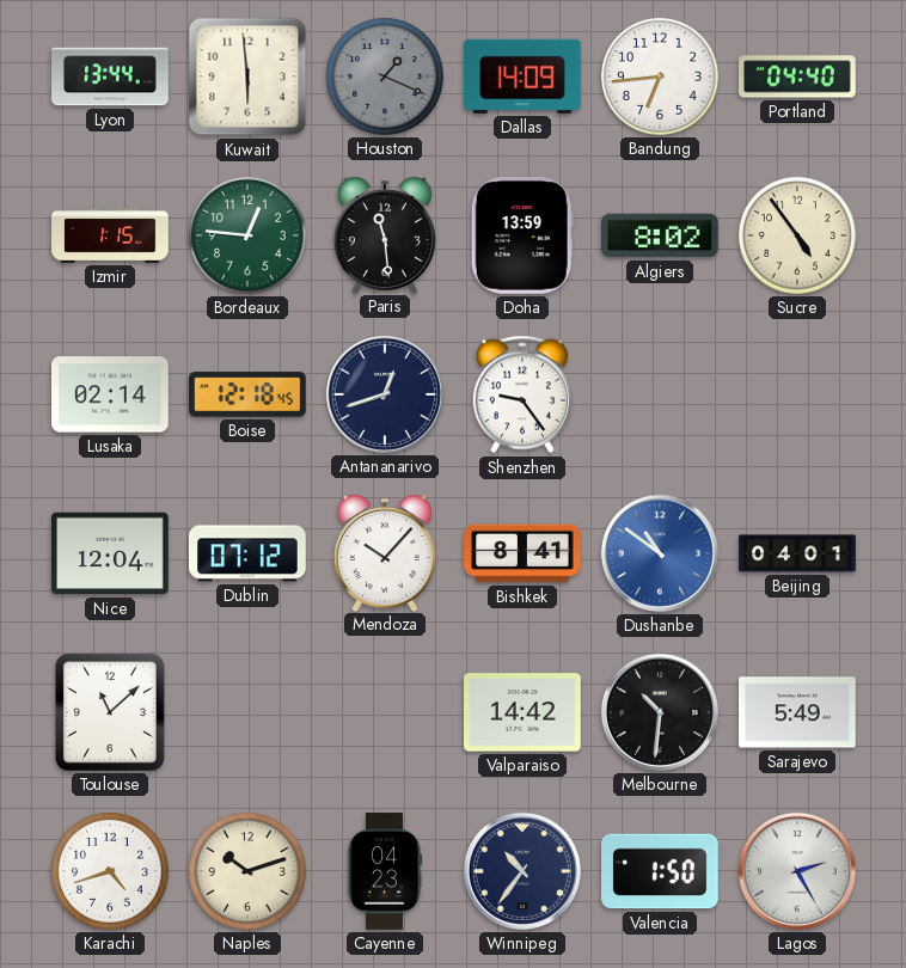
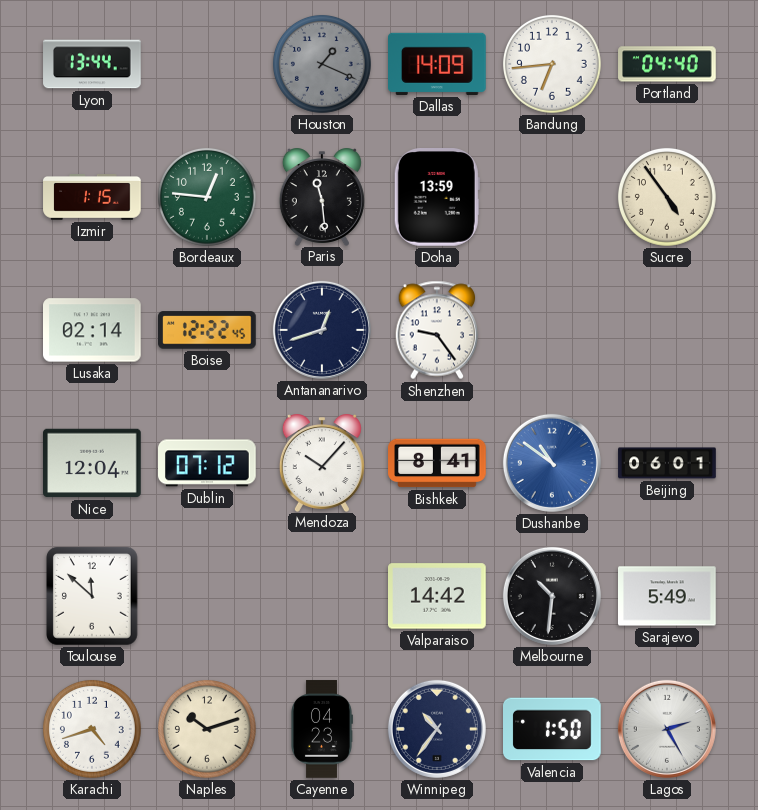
Kuwait: 5:59 -> none
Algiers: 8:02 -> none
Boise: 12:18 -> 12:22
Beijing: 04:01 -> 06:01
Toulouse: 11:08 -> 11:52
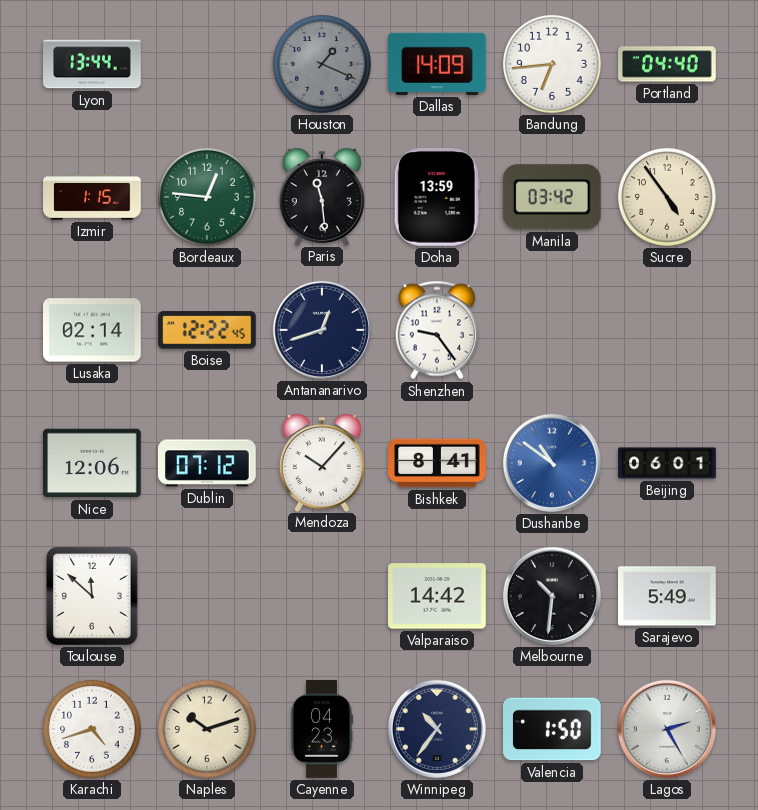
Manila: none -> 03:42
Nice: 12:04 -> 12:06
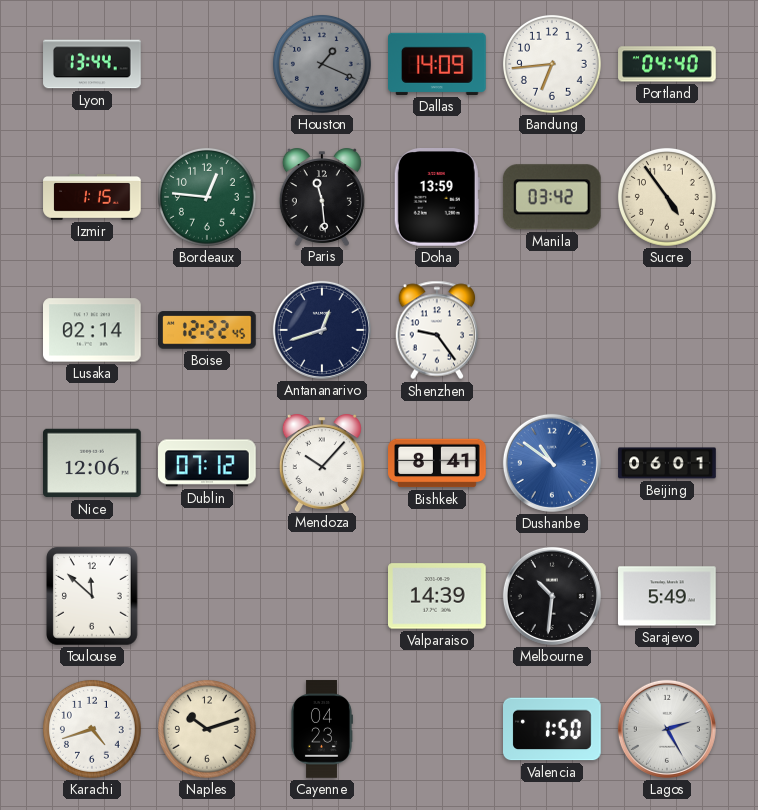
Valparaiso: 14:42 -> 14:39
Winnipeg: 10:36 -> none
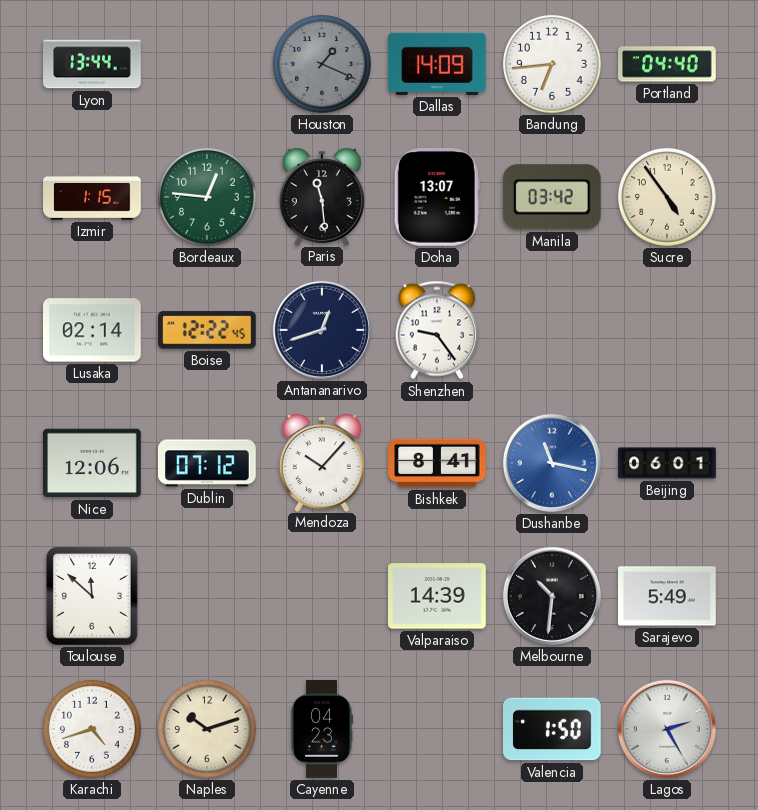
Doha: 13:59 -> 13:07
Dushanbe: 10:51 -> 11:17
